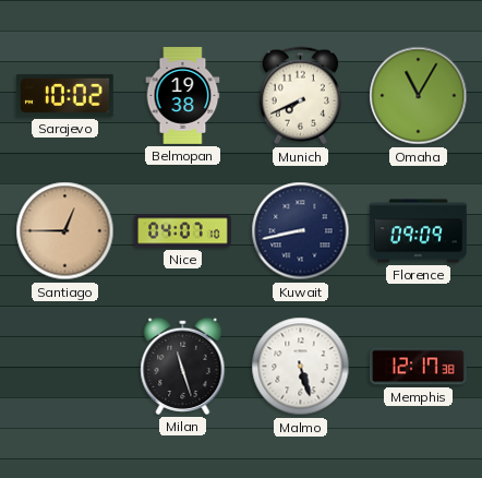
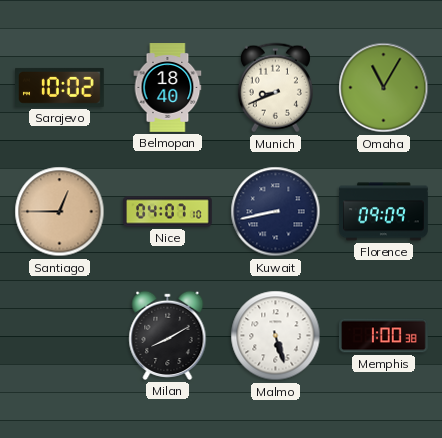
Belmopan: 19:38 -> 18:40
Munich: 7:41 -> 8:41
Milan: 11:27 -> 8:10
Memphis: 12:17 -> 1:00
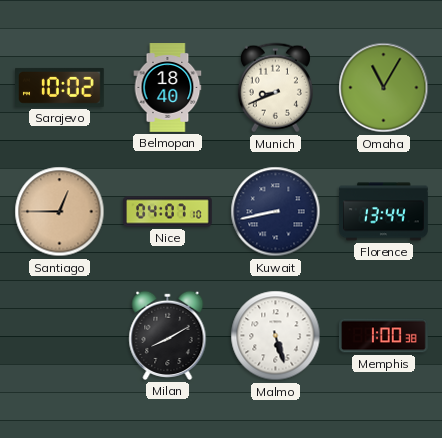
Florence: 09:09 -> 13:44
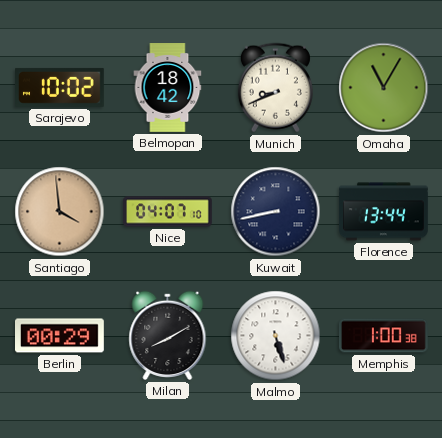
Belmopan: 18:40 -> 18:42
Santiago: 12:45 -> 3:59
Berlin: none -> 00:29
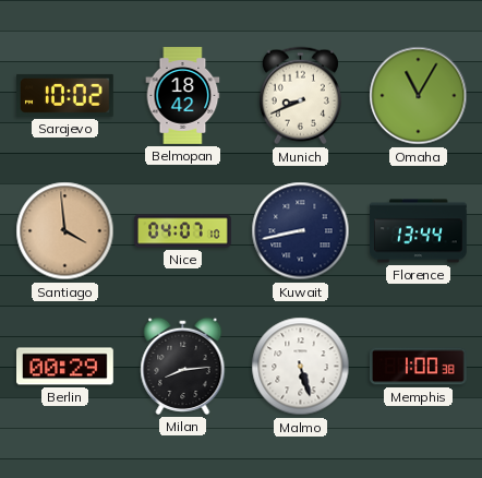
Milan: 8:10 -> 8:14
